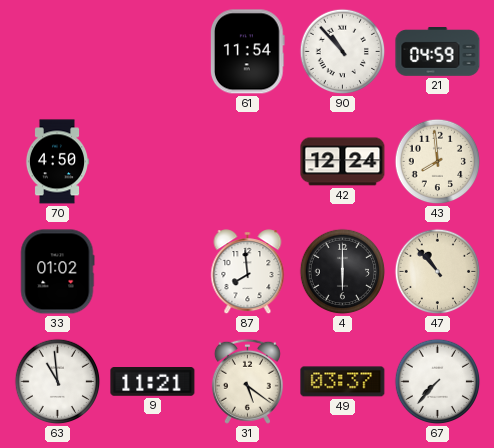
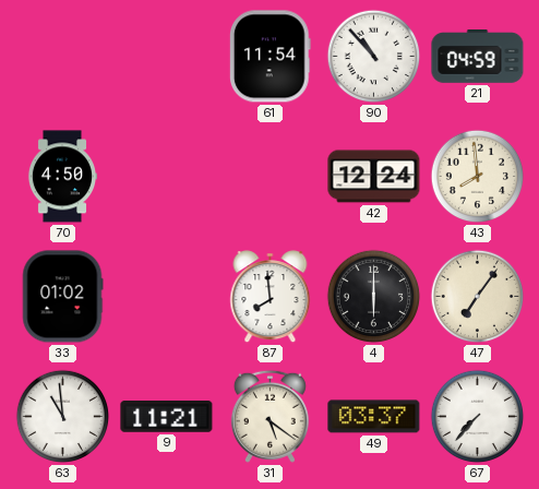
47: 10:53 -> 7:06
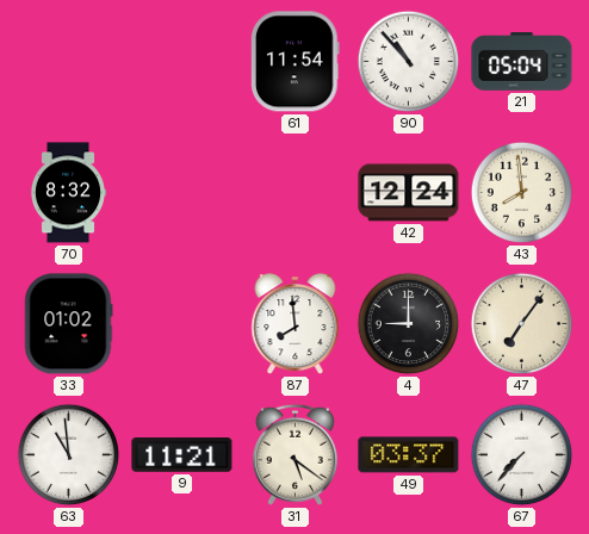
21: 04:59 -> 05:04
70: 4:50 -> 8:32
4: 6:00 -> 9:00
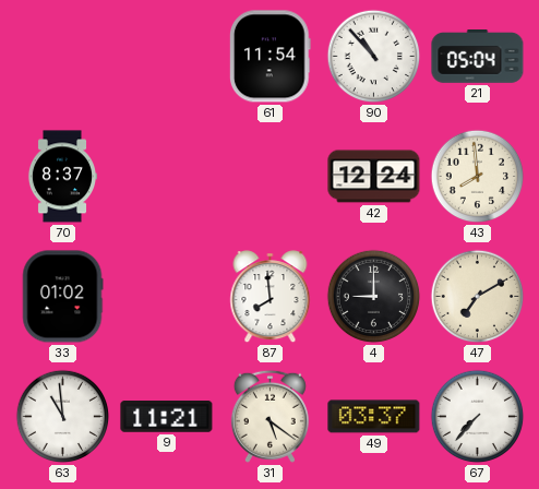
70: 8:32 -> 8:37
47: 7:06 -> 7:10
